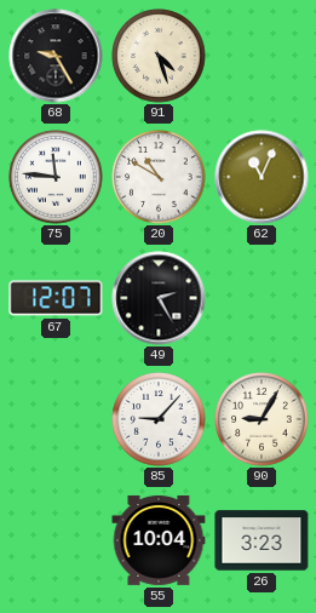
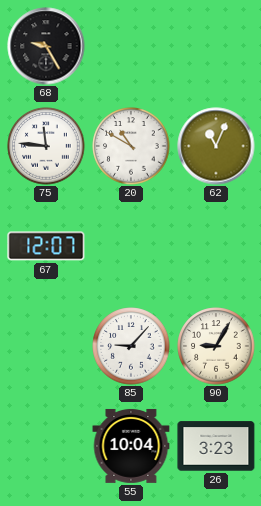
91: 4:27 -> none
49: 2:25 -> none
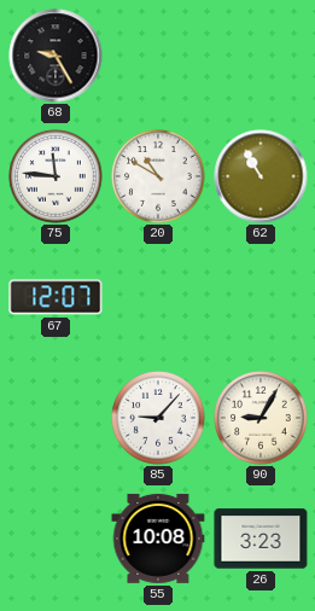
62: 11:04 -> 10:55
55: 10:04 -> 10:08
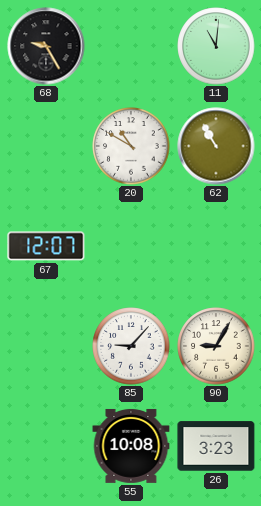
11: none -> 11:01
75: 11:46 -> none
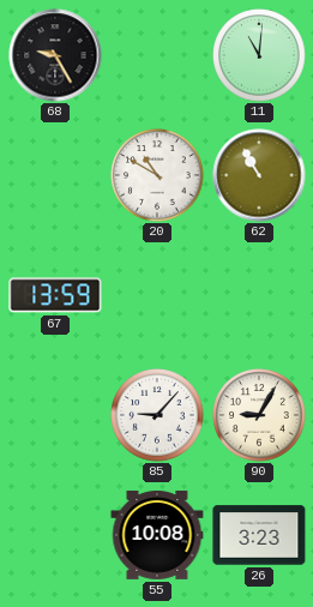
67: 12:07 -> 13:59
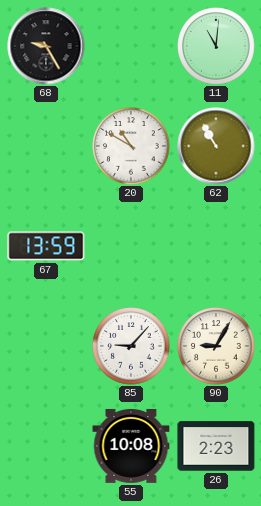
26: 3:23 -> 2:23
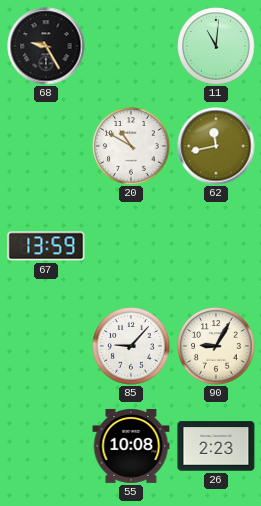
62: 10:55 -> 11:43
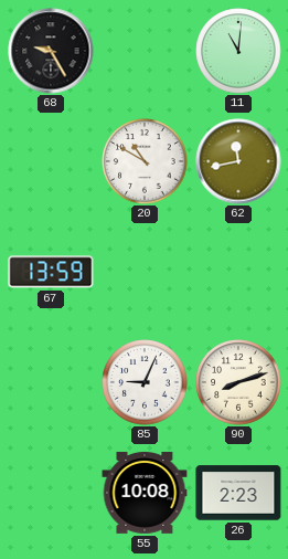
85: 9:07 -> 9:04
90: 9:05 -> 8:12
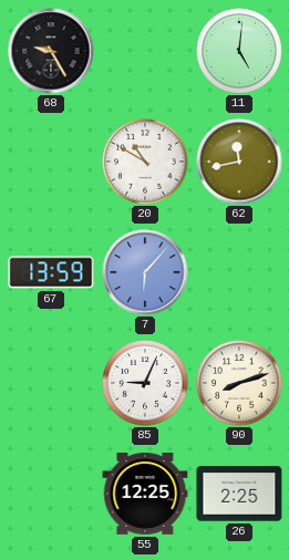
11: 11:01 -> 5:01
7: none -> 6:07
55: 10:08 -> 12:25
26: 2:23 -> 2:25
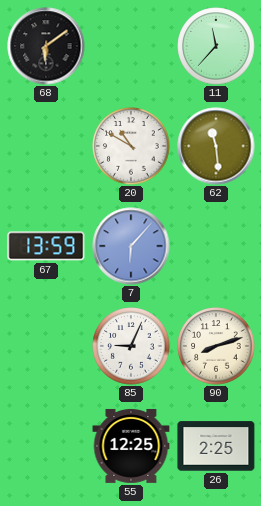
68: 9:25 -> 6:09
11: 5:01 -> 11:37
62: 11:43 -> 11:29
